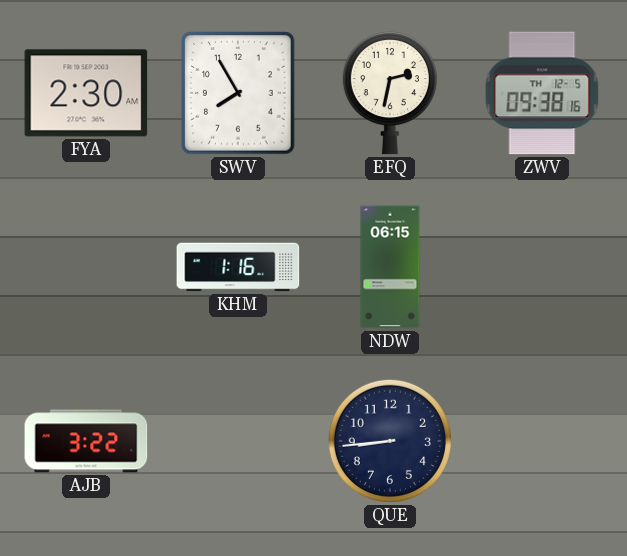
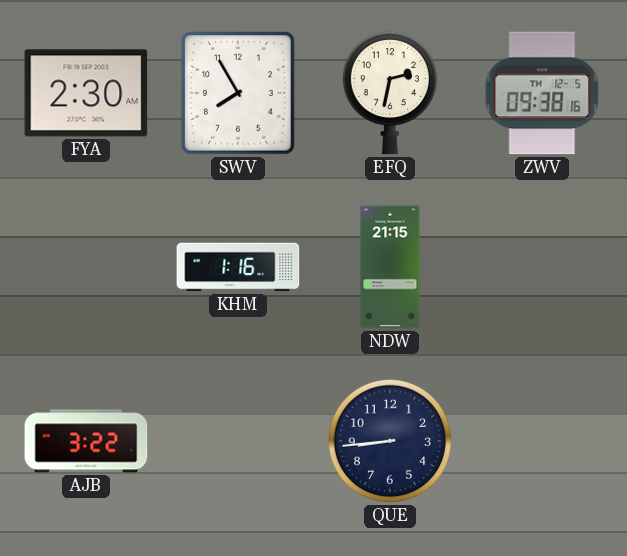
NDW: 06:15 -> 21:15
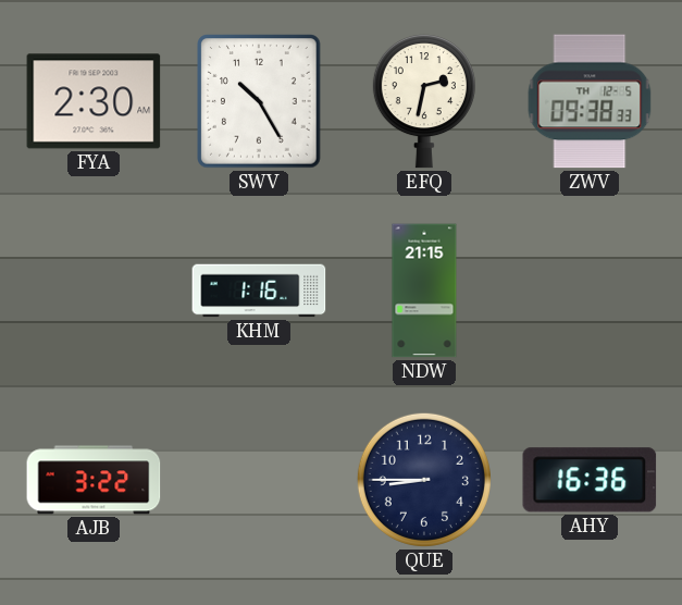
SWV: 7:55 -> 10:25
ZWV: 09:38:16 -> 09:38:33
QUE: 8:44 -> 8:45
AHY: none -> 16:36
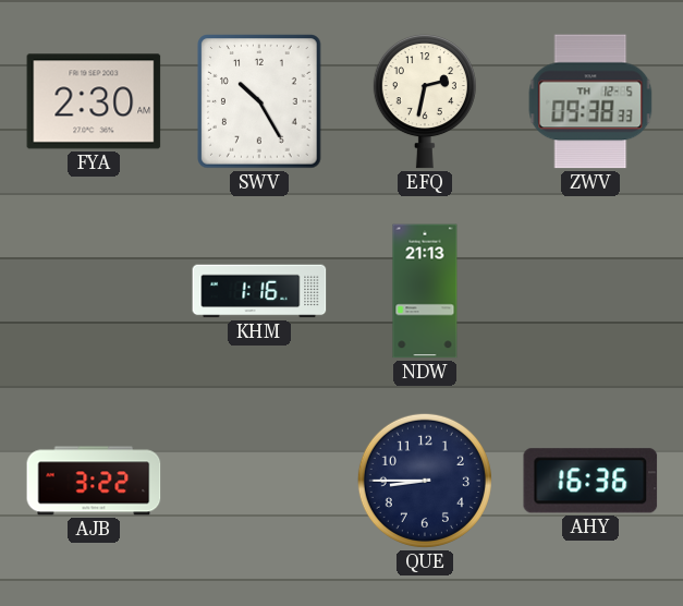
NDW: 21:15 -> 21:13
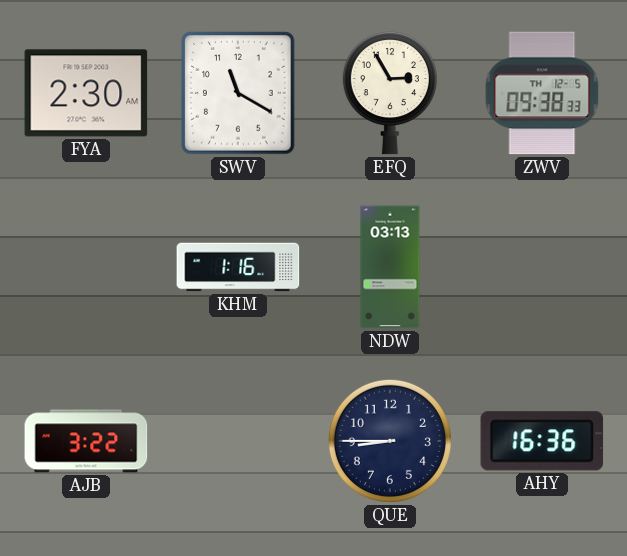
SWV: 10:25 -> 11:20
EFQ: 2:32 -> 2:55
NDW: 21:13 -> 03:13
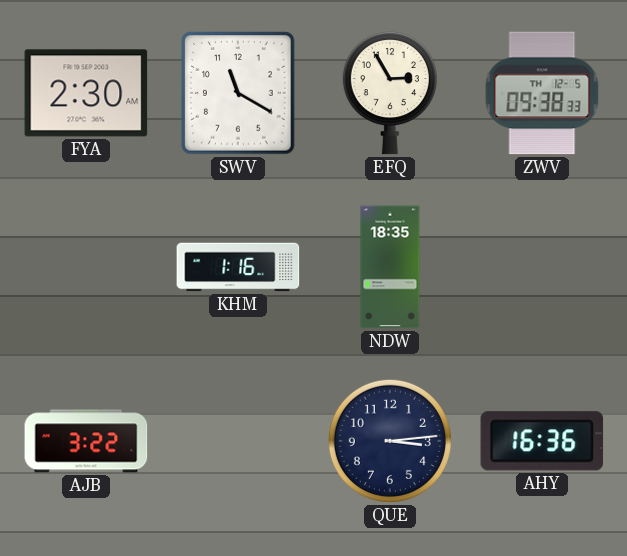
NDW: 03:13 -> 18:35
QUE: 8:45 -> 3:14
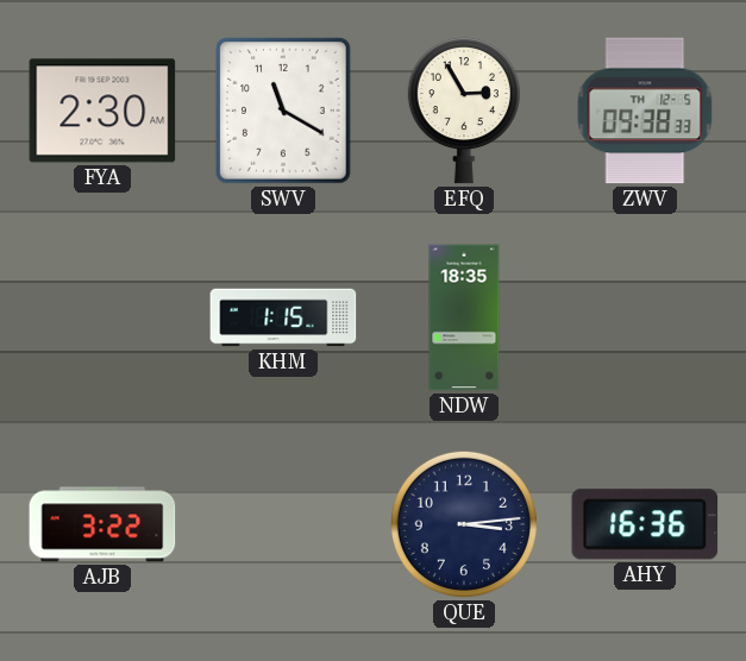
KHM: 1:16 -> 1:15
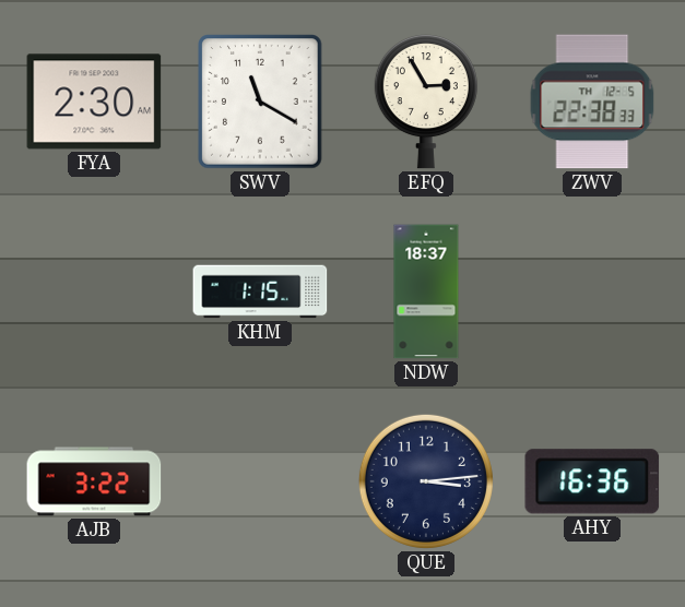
ZWV: 09:38 -> 22:38
NDW: 18:35 -> 18:37
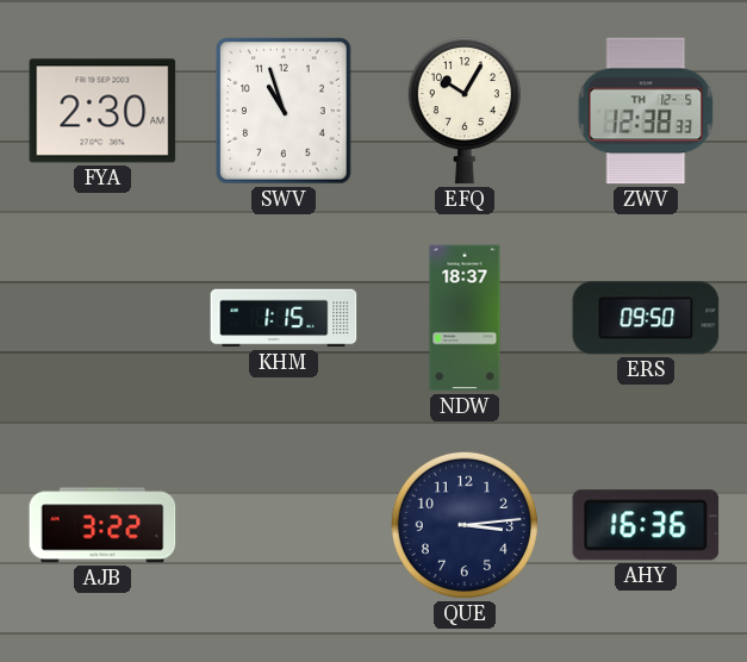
SWV: 11:20 -> 10:57
EFQ: 2:55 -> 10:05
ZWV: 22:38 -> 12:38
ERS: none -> 09:50
